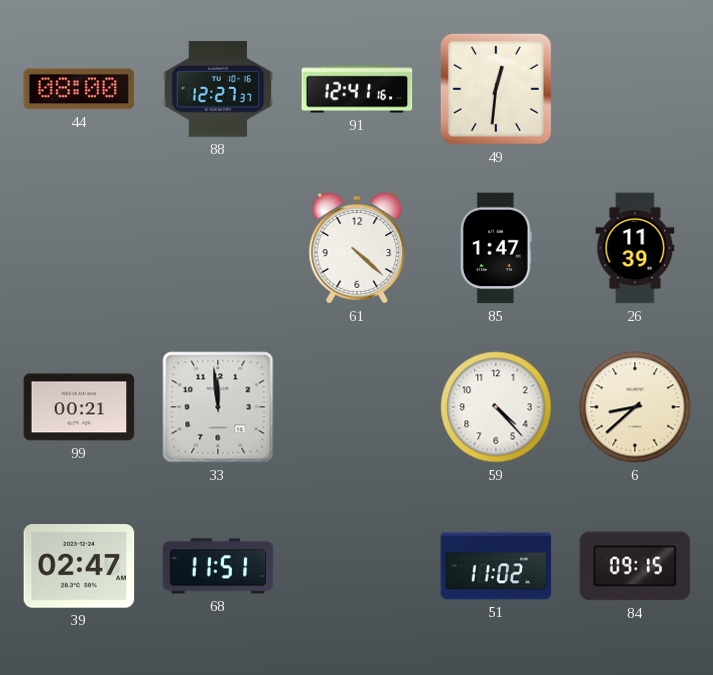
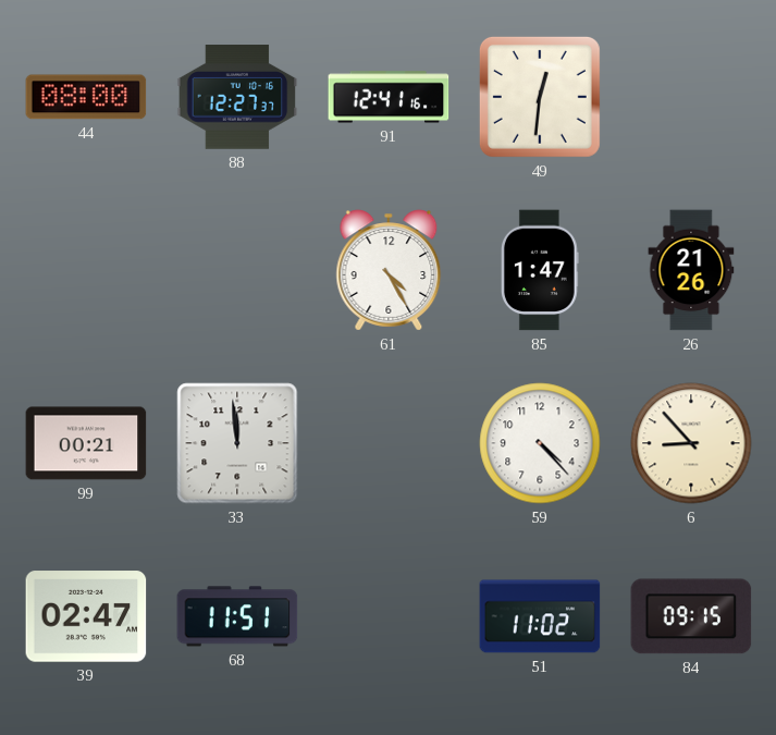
61: 4:22 -> 4:25
26: 11:39 -> 21:26
6: 8:38 -> 8:53
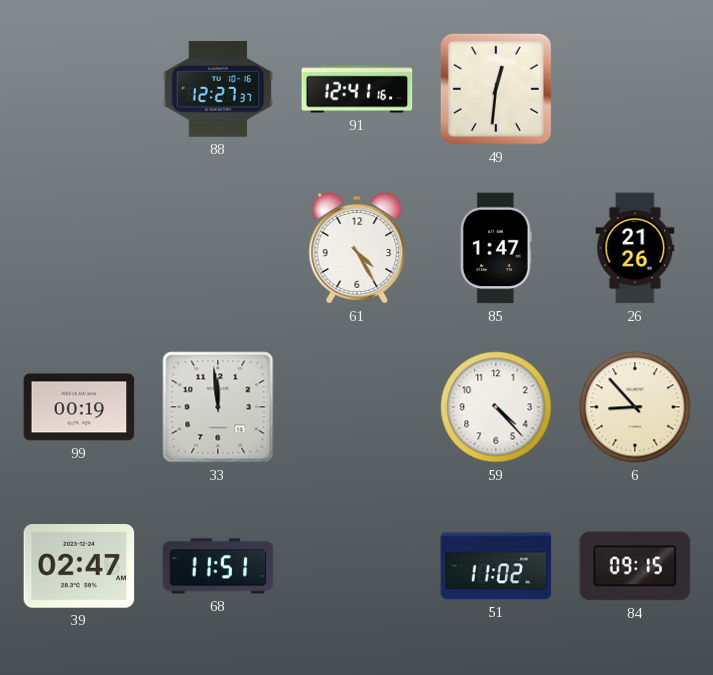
44: 08:00 -> none
99: 00:21 -> 00:19
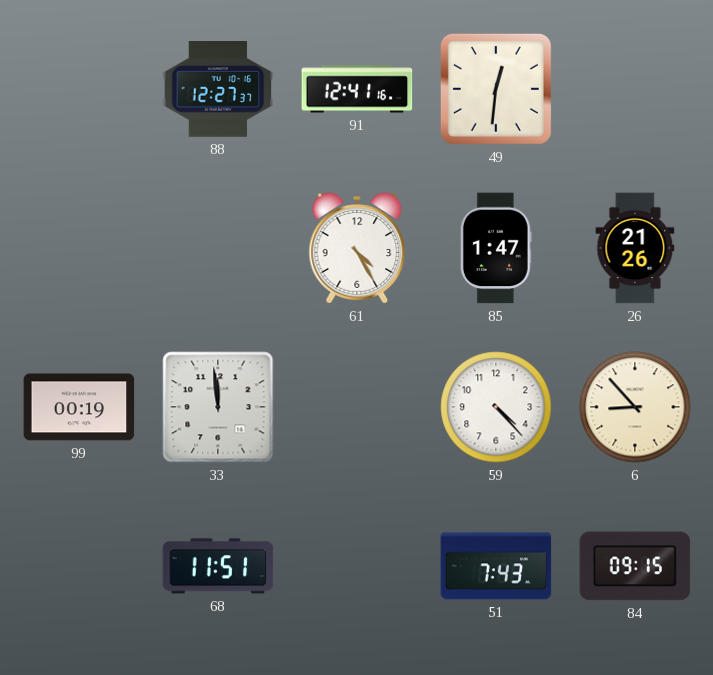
39: 02:47 -> none
51: 11:02 -> 7:43
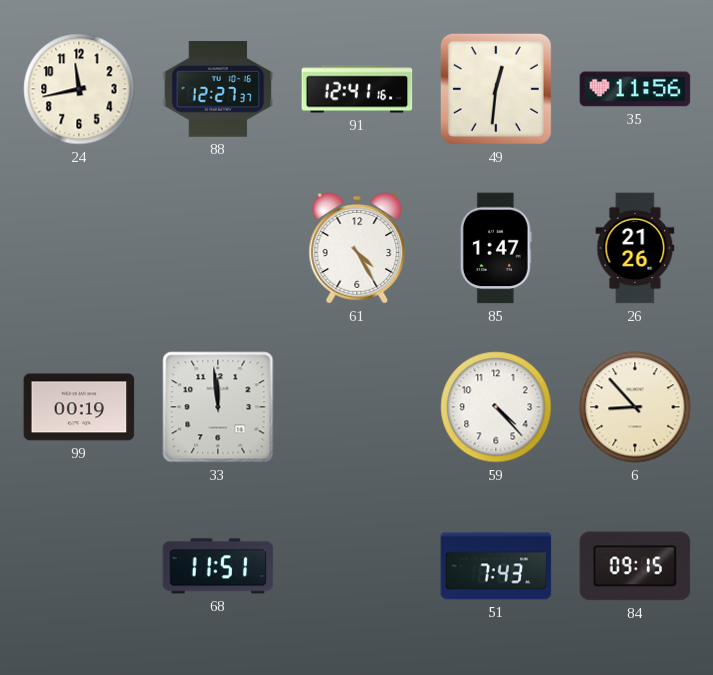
24: none -> 11:43
35: none -> 11:56
